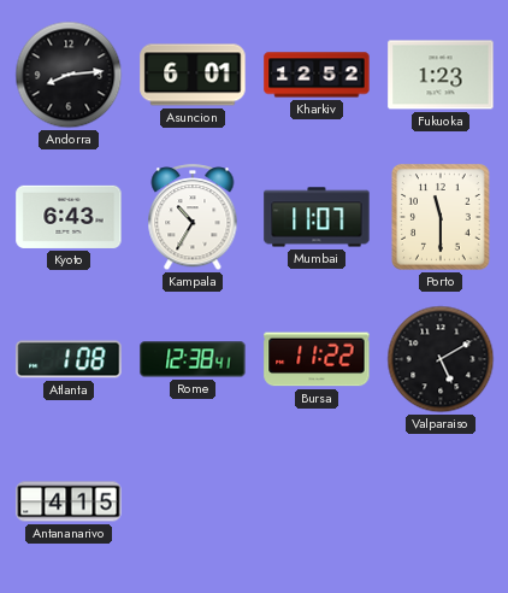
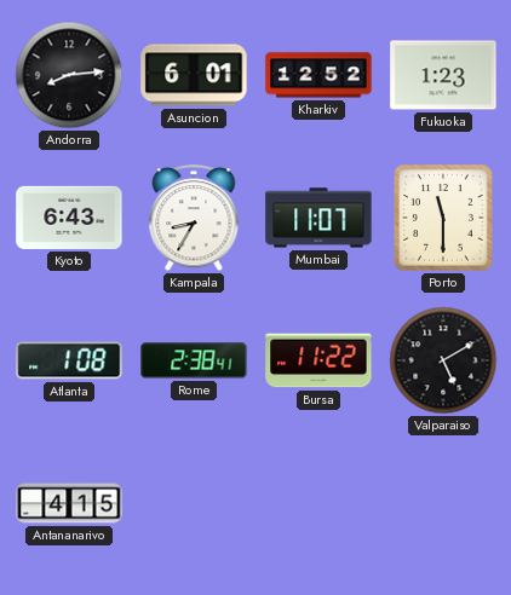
Kampala: 10:35 -> 8:35
Rome: 12:38 -> 2:38
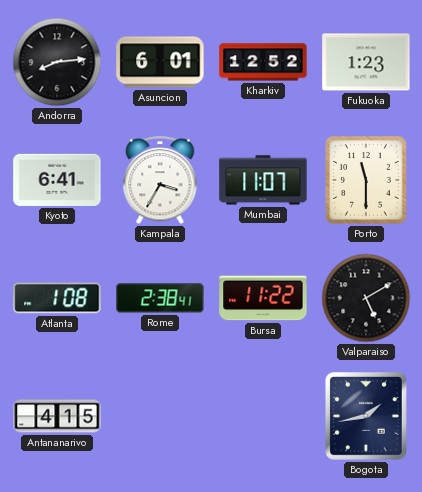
Kyoto: 6:43 -> 6:41
Kampala: 8:35 -> 3:35
Bogota: none -> 1:43
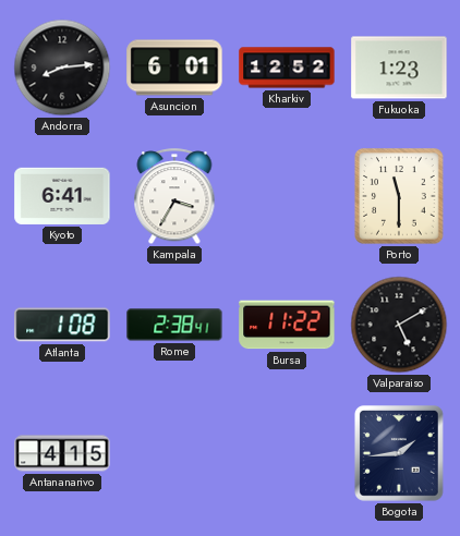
Mumbai: 11:07 -> none
Bogota: 1:43 -> 1:44
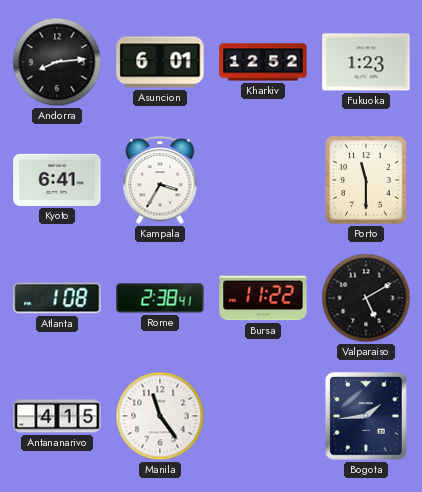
Manila: none -> 11:24
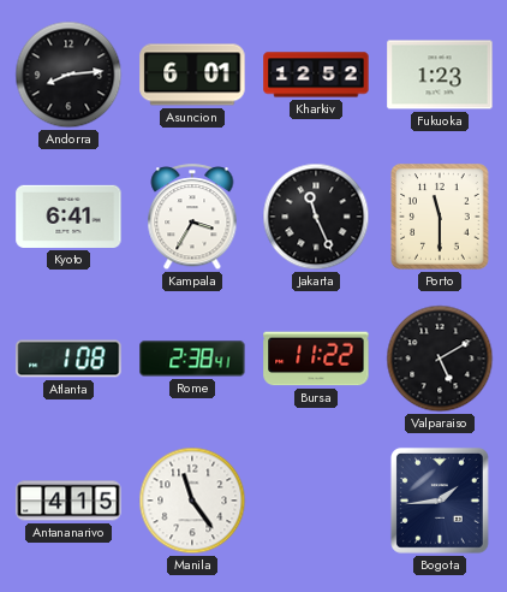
Jakarta: none -> 11:26
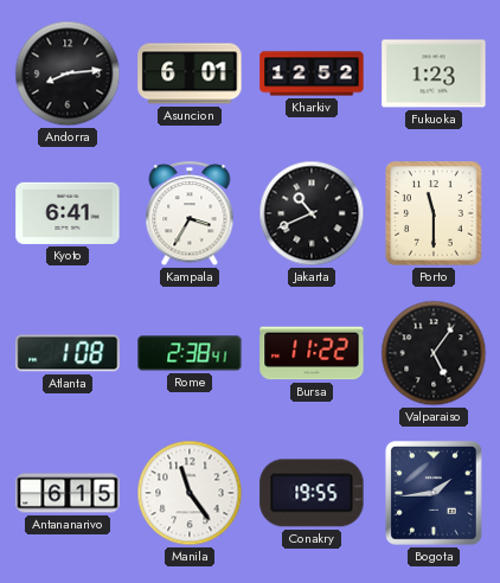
Jakarta: 11:26 -> 10:41
Valparaiso: 5:10 -> 5:06
Antananarivo: 4:15 -> 6:15
Conakry: none -> 19:55
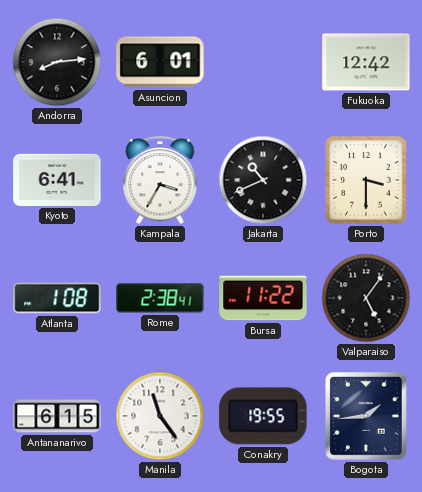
Kharkiv: 12:52 -> none
Fukuoka: 1:23 -> 12:42
Porto: 11:30 -> 3:30
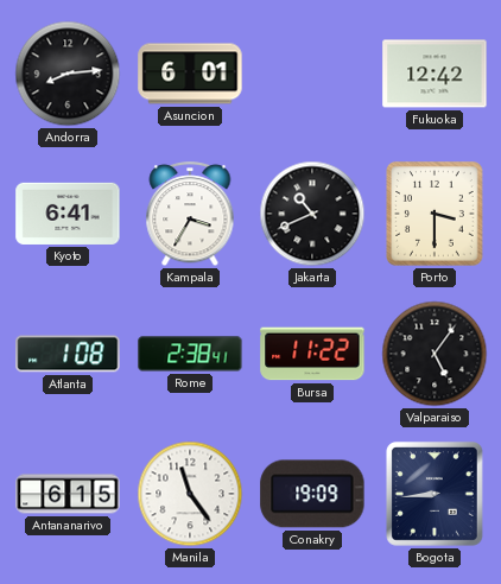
Conakry: 19:55 -> 19:09
Bogota: 1:44 -> 8:44
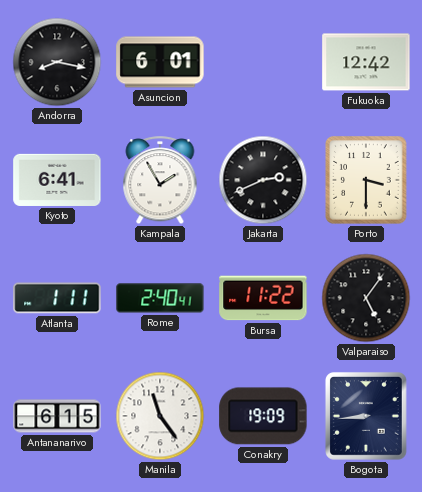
Andorra: 8:14 -> 8:17
Kampala: 3:35 -> 1:55
Jakarta: 10:41 -> 2:41
Atlanta: 1:08 -> 1:11
Rome: 2:38 -> 2:40
